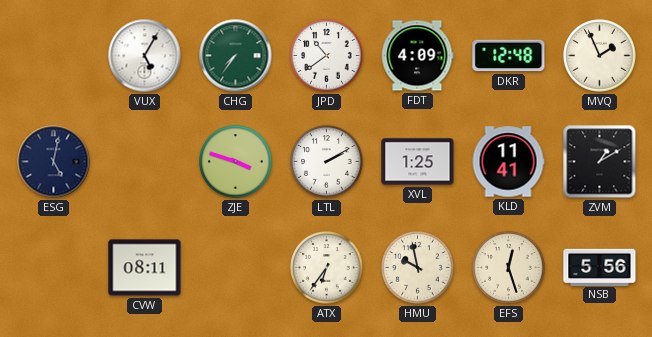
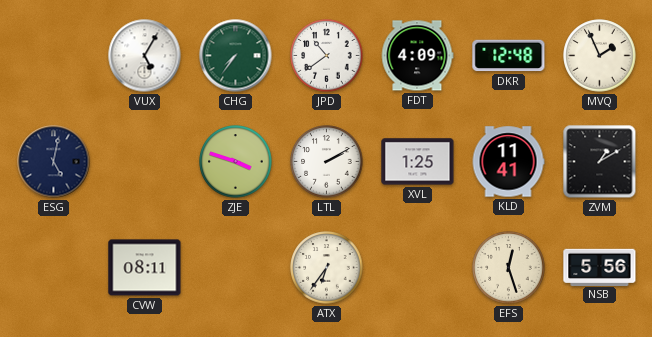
HMU: 9:58 -> none
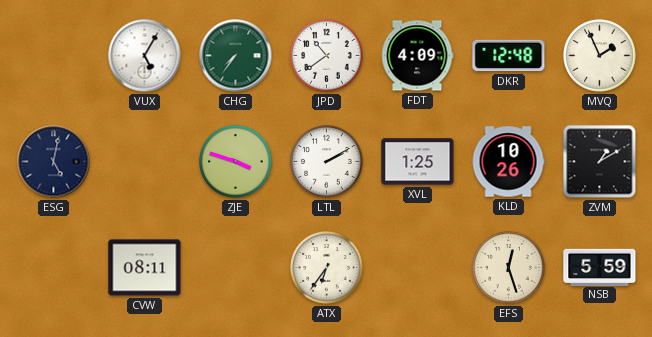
KLD: 11:41 -> 10:26
NSB: 5:56 -> 5:59
